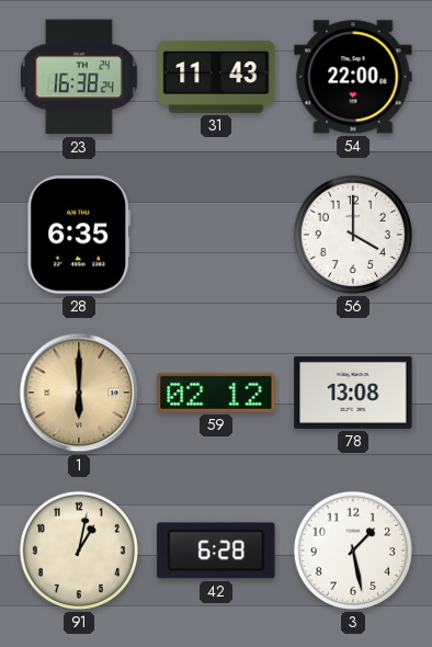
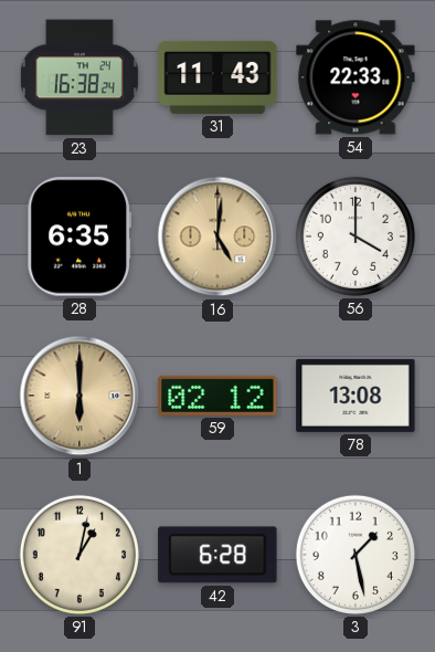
54: 22:00 -> 22:33
16: none -> 5:01
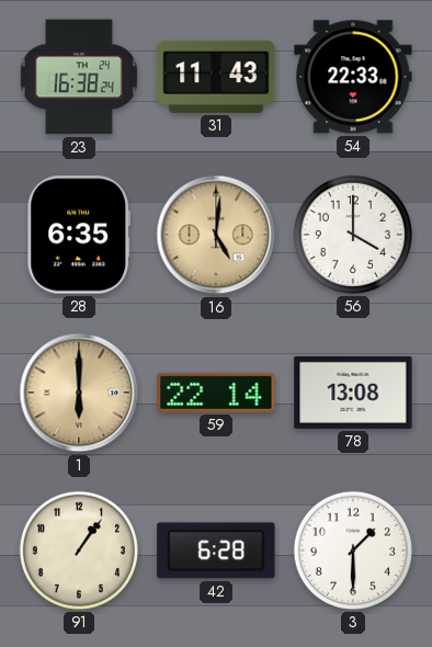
59: 02:12 -> 22:14
91: 1:02 -> 1:06
3: 1:28 -> 1:30
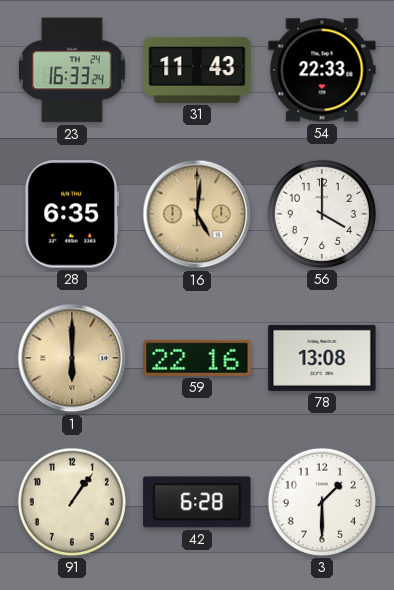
23: 16:38 -> 16:33
59: 22:14 -> 22:16
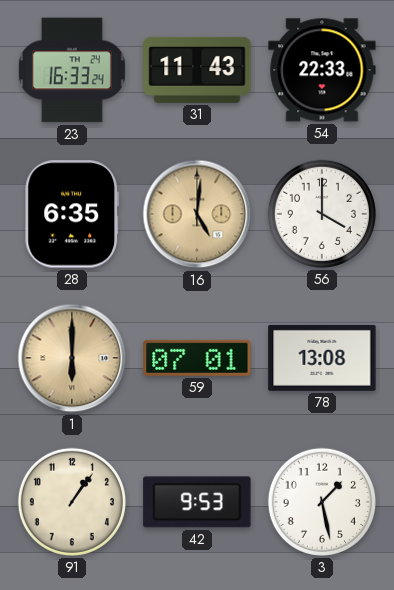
59: 22:16 -> 07:01
42: 6:28 -> 9:53
3: 1:30 -> 1:28
